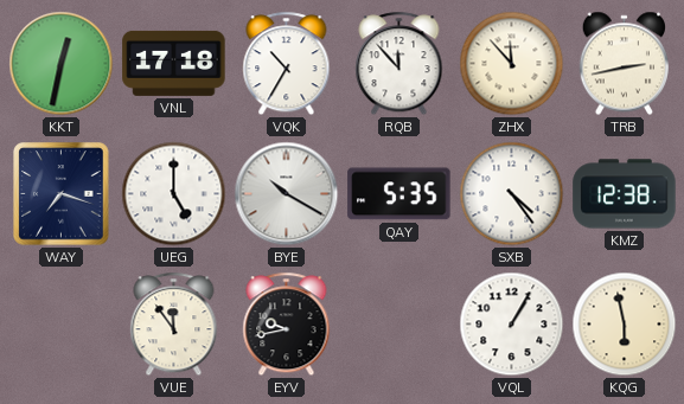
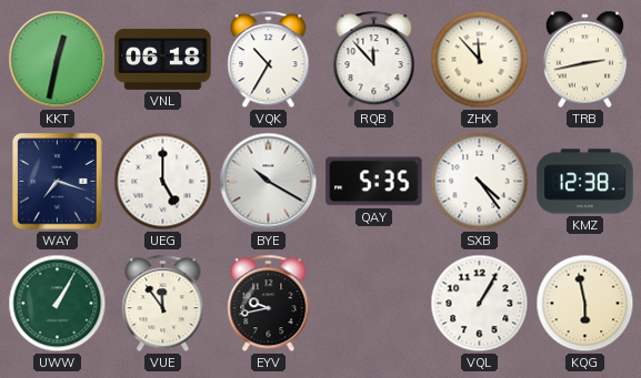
VNL: 17:18 -> 06:18
UWW: none -> 1:05
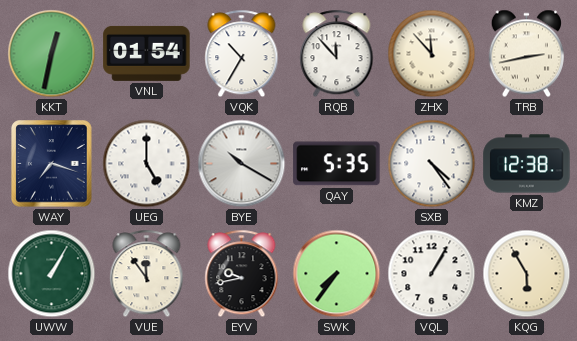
VNL: 06:18 -> 01:54
SWK: none -> 7:36
KQG: 5:58 -> 5:55
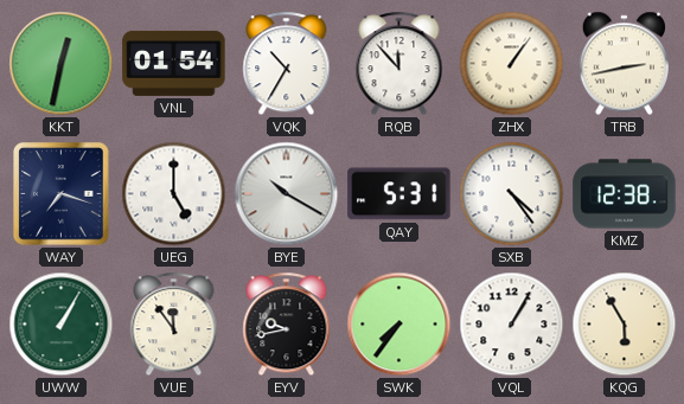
ZHX: 11:53 -> 1:06
QAY: 5:35 -> 5:31
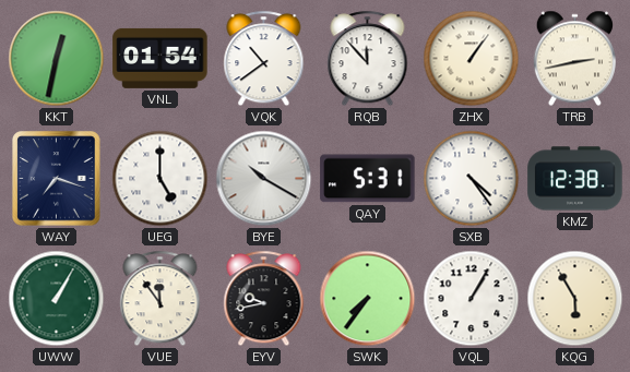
VQK: 10:35 -> 10:39
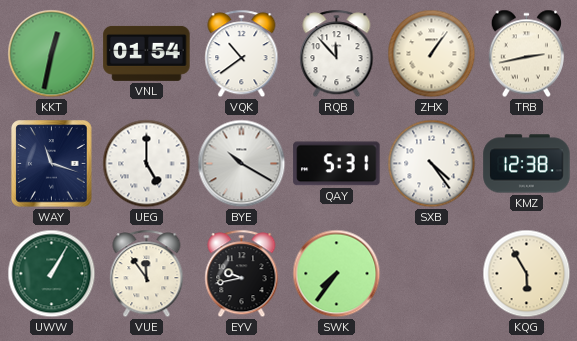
WAY: 7:18 -> 11:18
VQL: 1:05 -> none
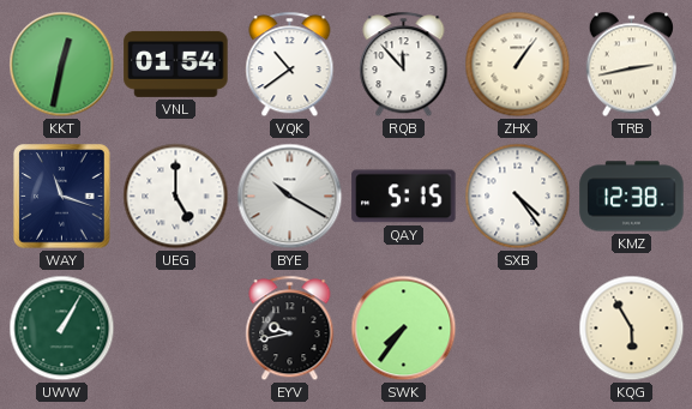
QAY: 5:31 -> 5:15
VUE: 11:54 -> none
